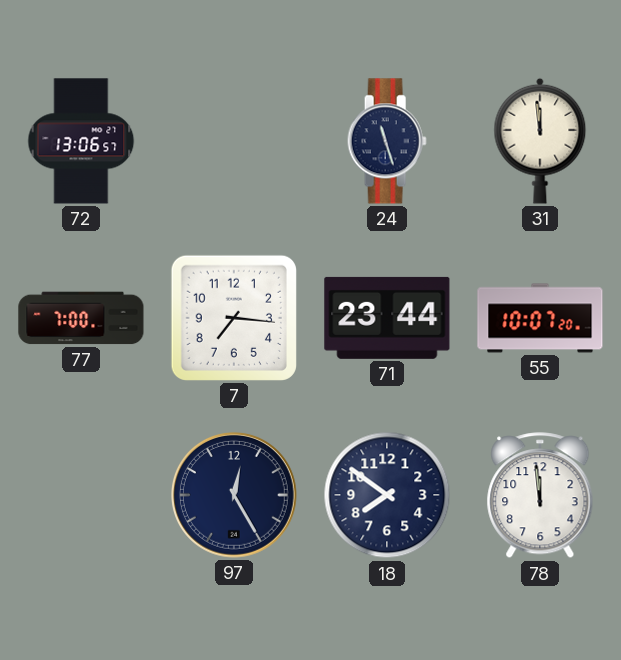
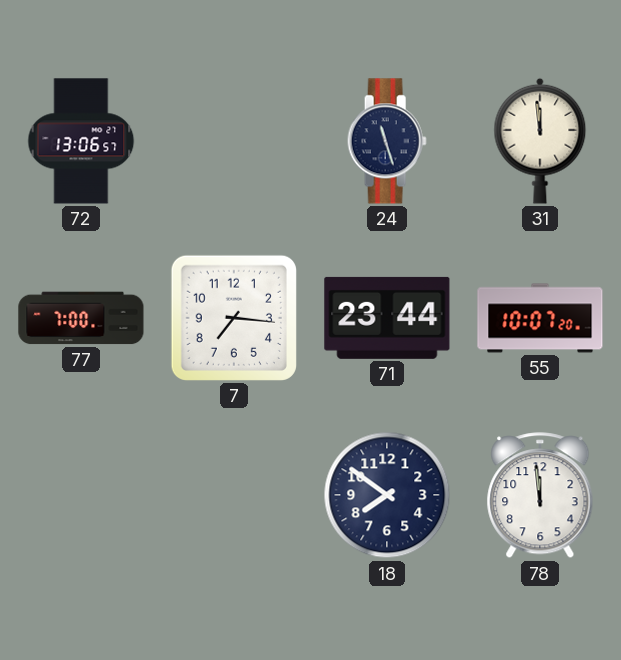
97: 12:25 -> none
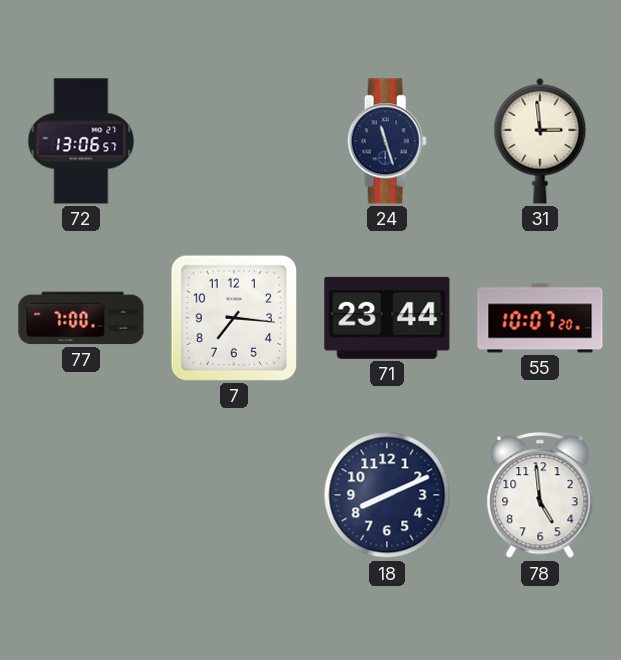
31: 11:59 -> 2:59
18: 7:51 -> 8:11
78: 11:59 -> 4:59
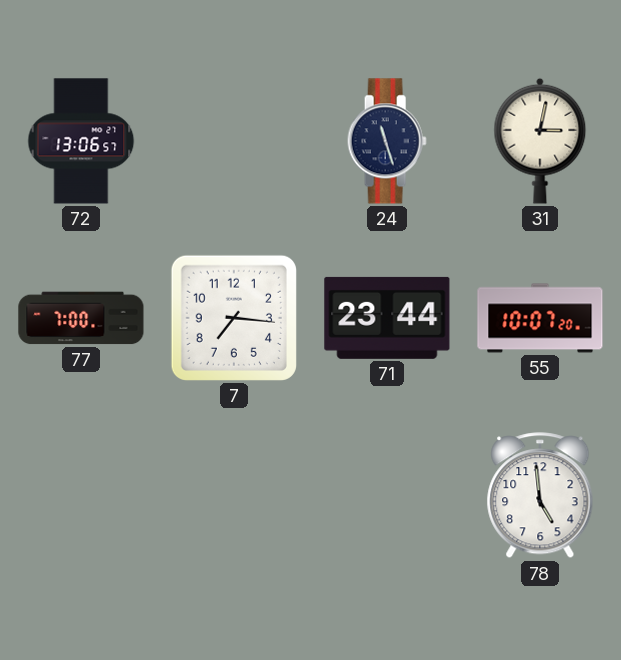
31: 2:59 -> 3:02
18: 8:11 -> none
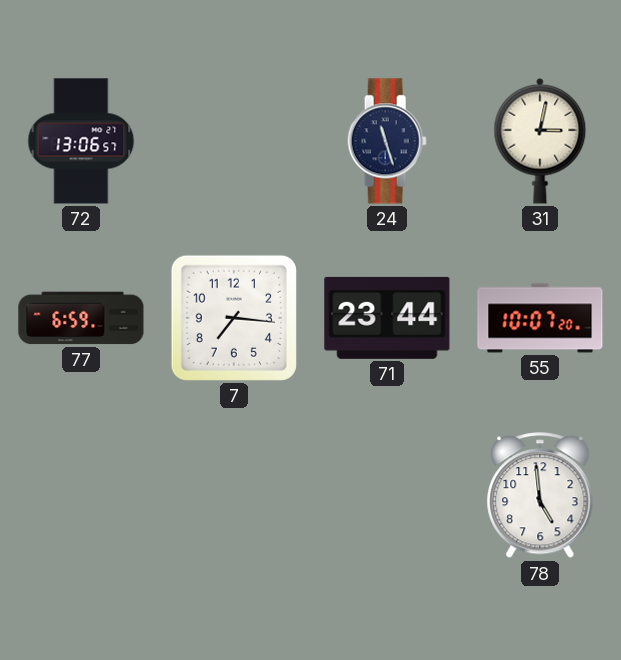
77: 7:00 -> 6:59
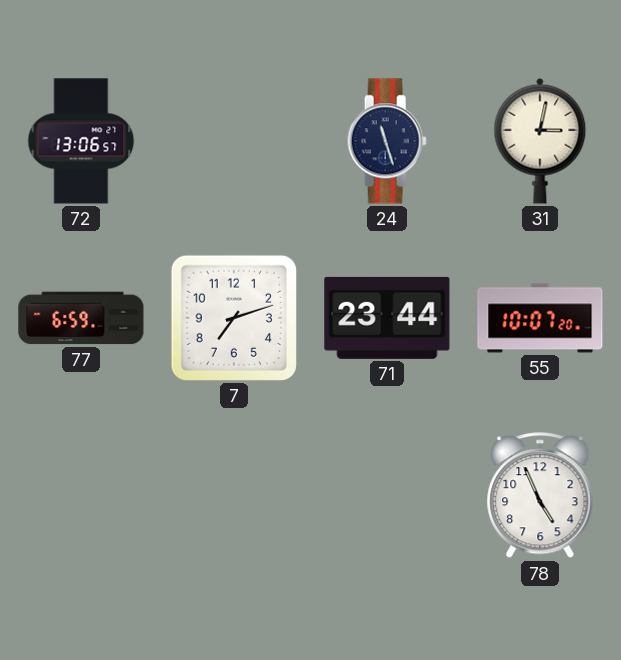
7: 7:16 -> 7:12
78: 4:59 -> 4:56
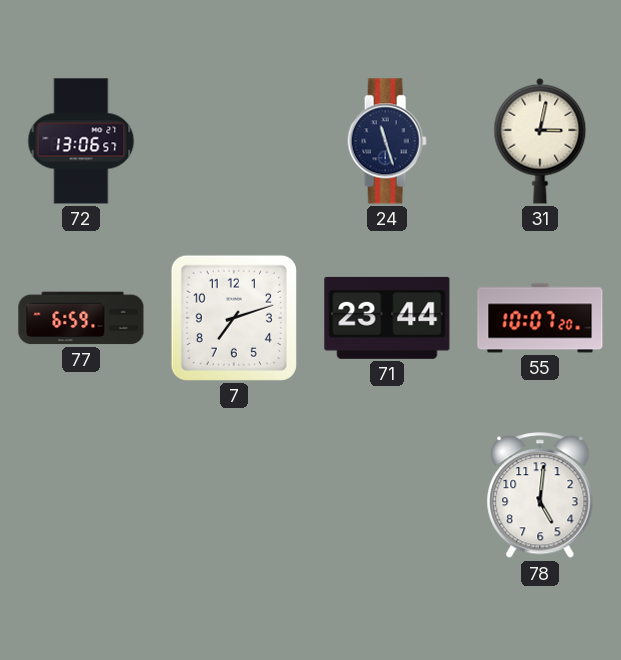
78: 4:56 -> 5:01
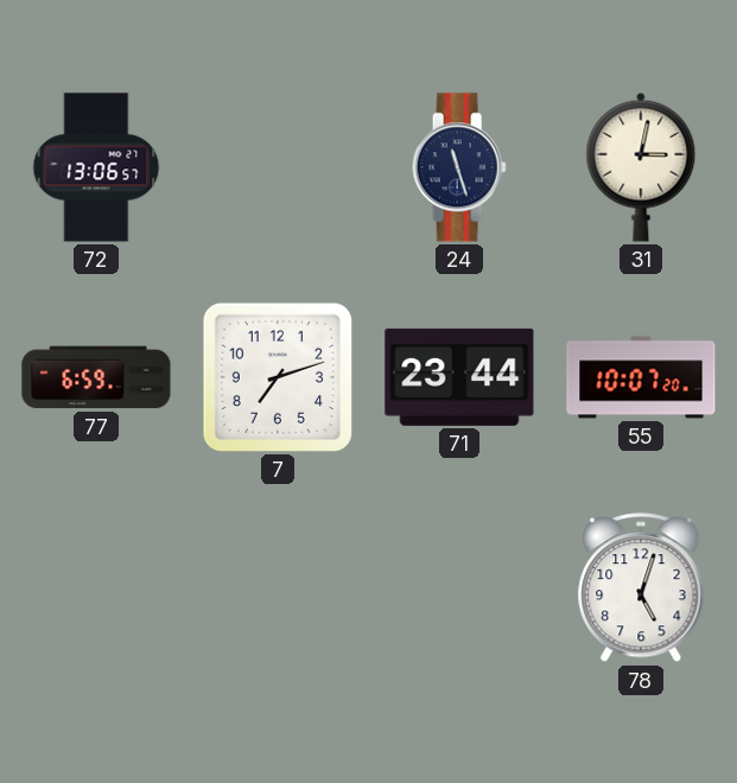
78: 5:01 -> 5:03
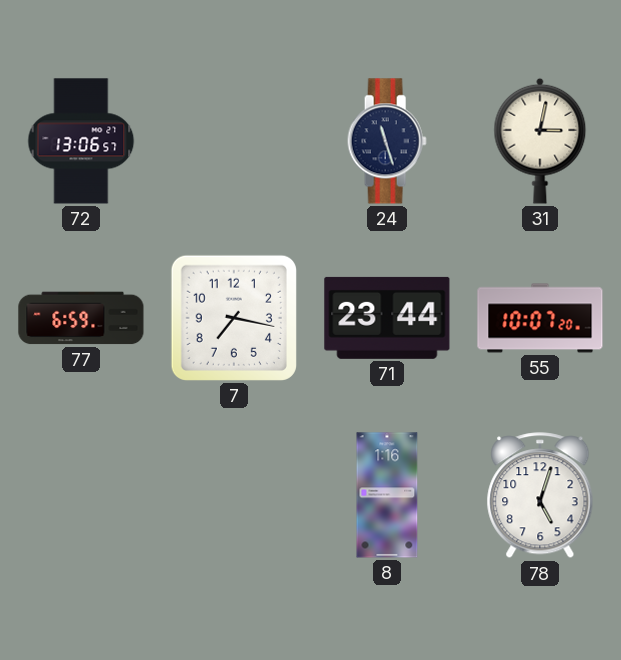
7: 7:12 -> 7:17
8: none -> 1:16
